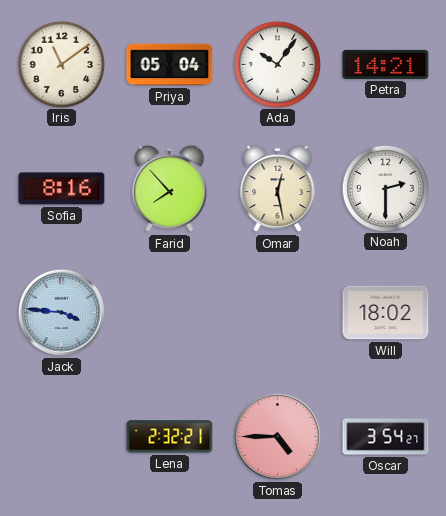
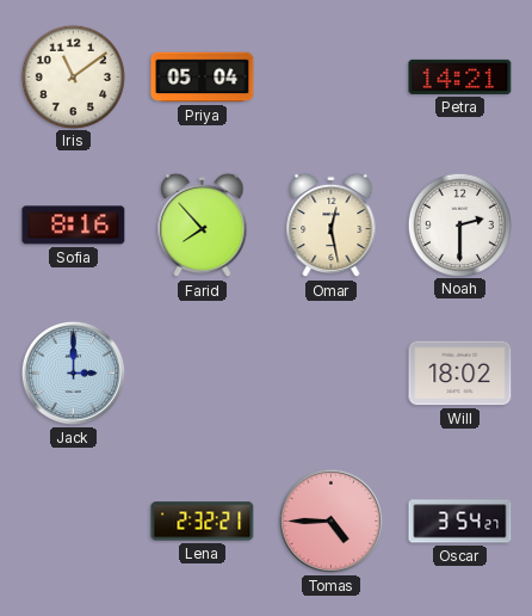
Ada: 10:06 -> none
Jack: 3:46 -> 3:00
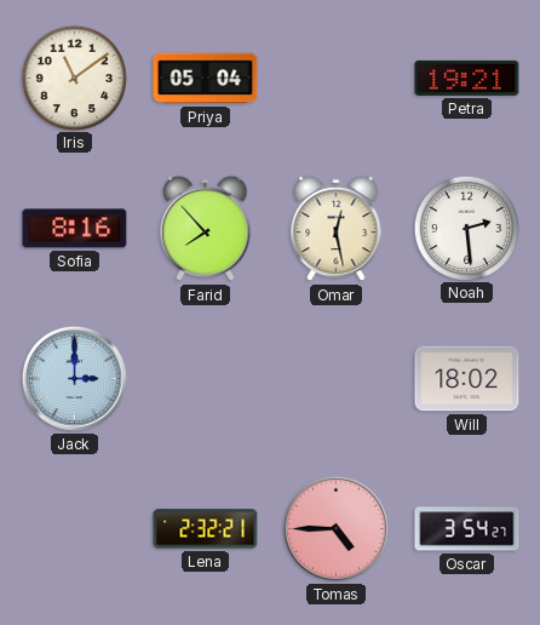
Petra: 14:21 -> 19:21
Noah: 2:30 -> 2:29
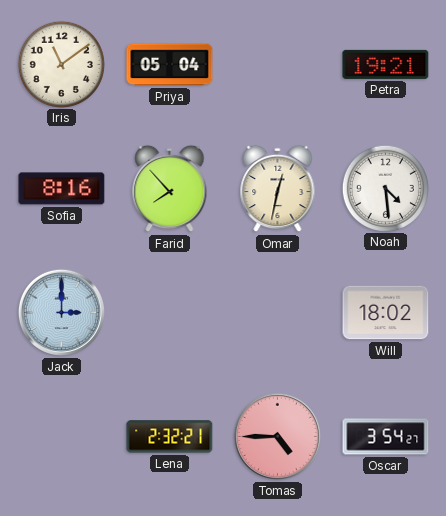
Omar: 12:28 -> 12:32
Noah: 2:29 -> 4:29
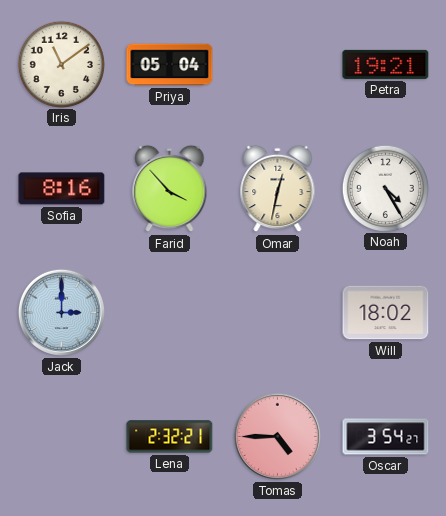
Farid: 7:53 -> 3:53
Noah: 4:29 -> 4:25
